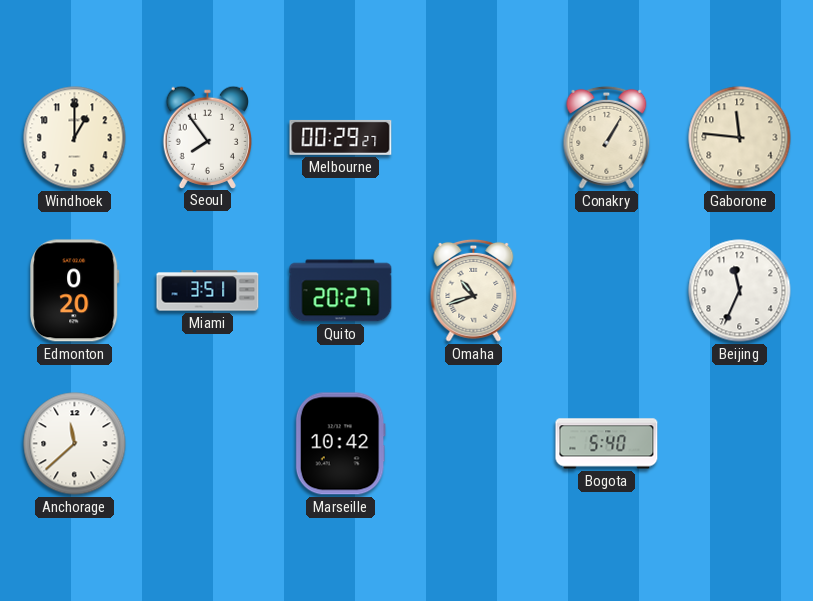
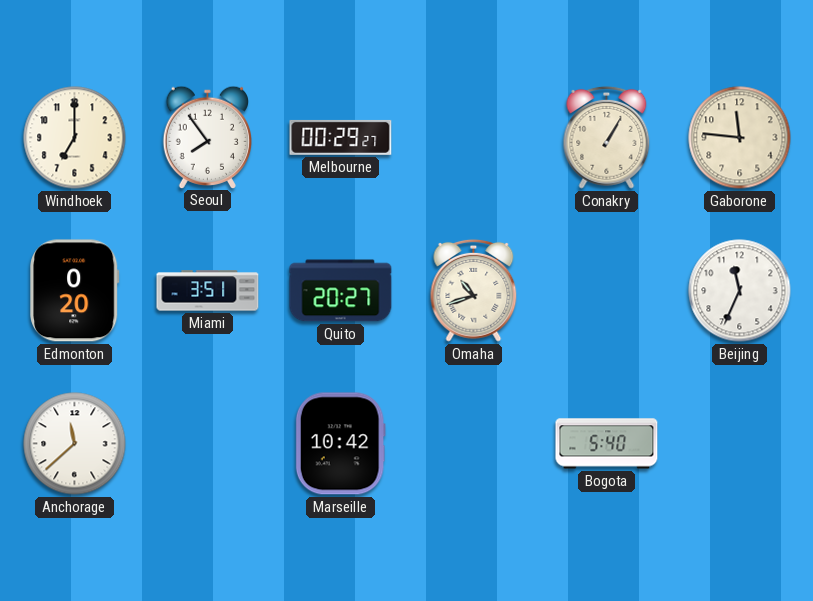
Windhoek: 1:00 -> 7:00
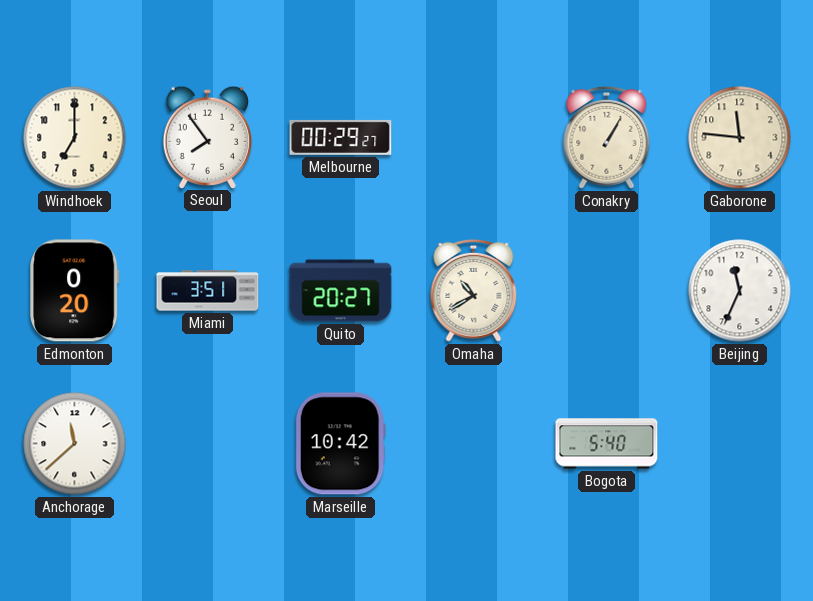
Omaha: 10:42 -> 10:40
